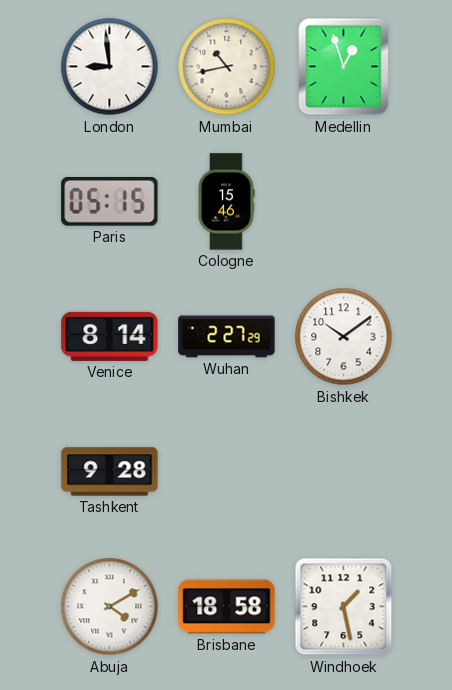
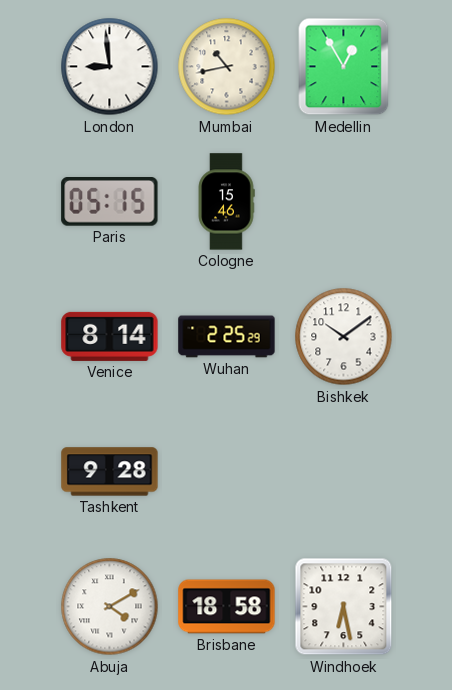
Medellin: 12:57 -> 12:55
Wuhan: 2:27 -> 2:25
Windhoek: 1:28 -> 6:28
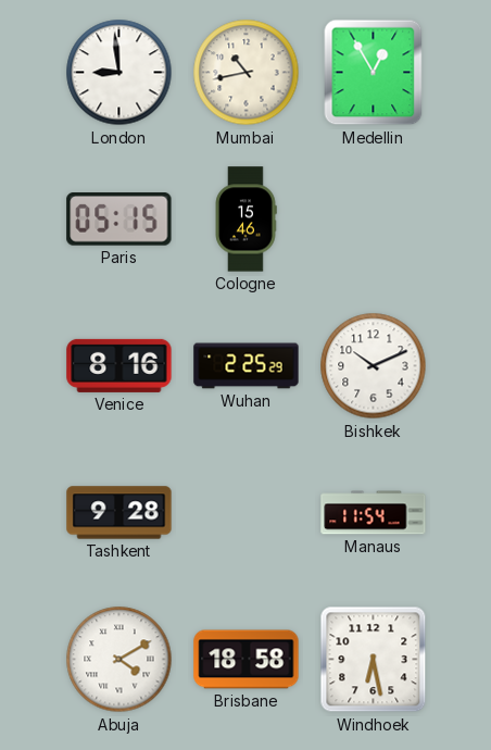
Venice: 8:14 -> 8:16
Bishkek: 10:09 -> 10:11
Manaus: none -> 11:54
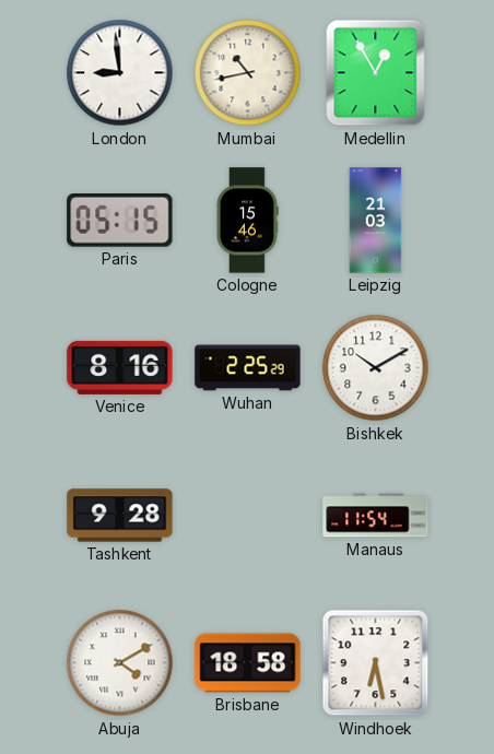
Leipzig: none -> 21:03
Bishkek: 10:11 -> 10:10
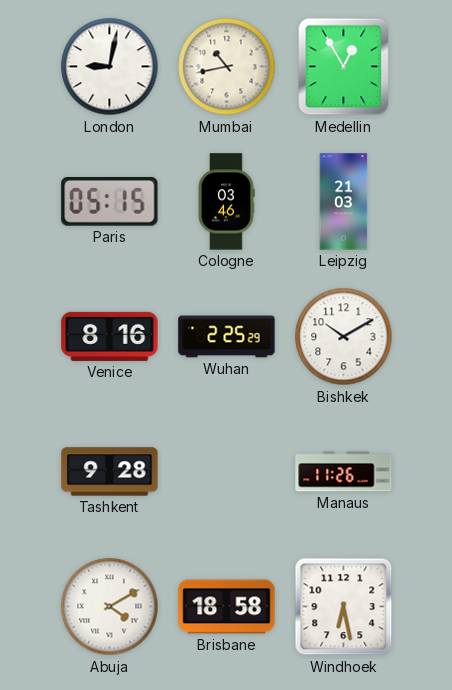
London: 8:59 -> 9:02
Cologne: 15:46 -> 03:46
Manaus: 11:54 -> 11:26
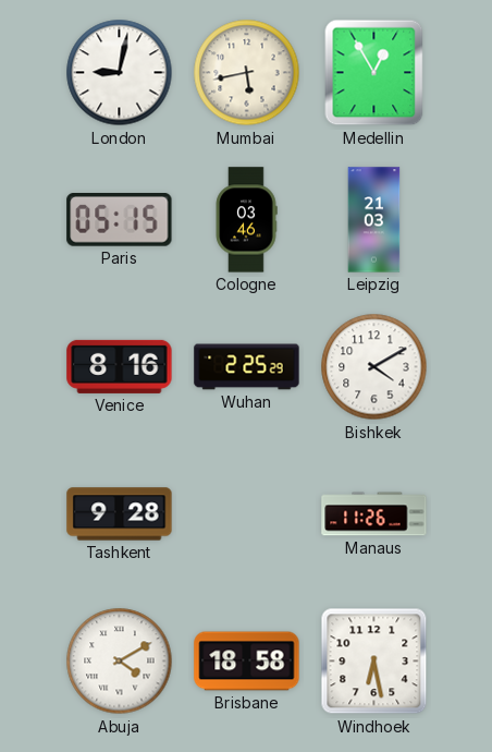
Mumbai: 10:43 -> 5:43
Bishkek: 10:10 -> 4:10
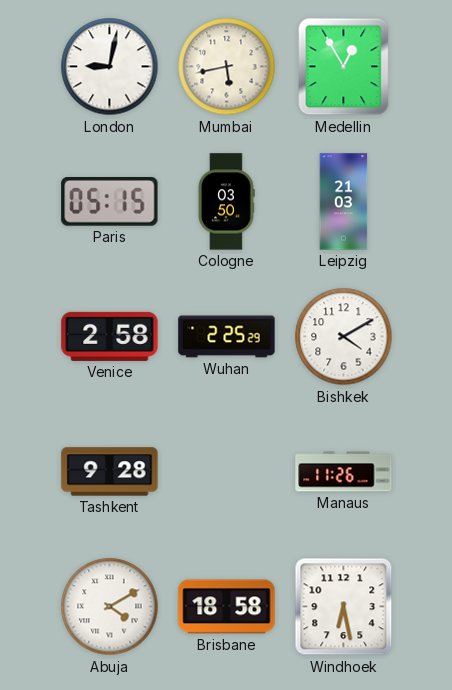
Cologne: 03:46 -> 03:50
Venice: 8:16 -> 2:58
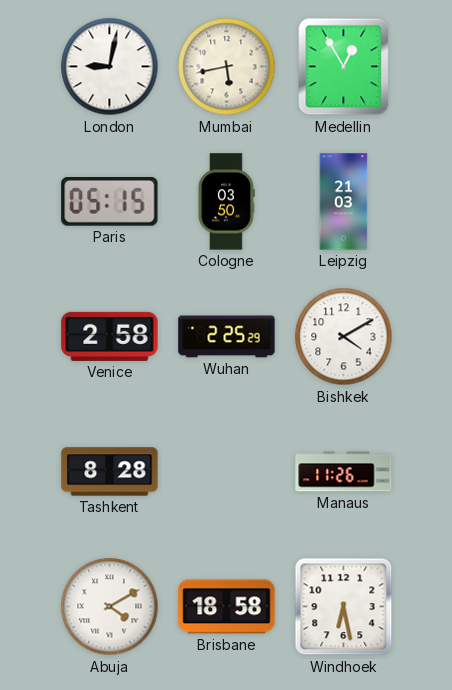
Tashkent: 9:28 -> 8:28
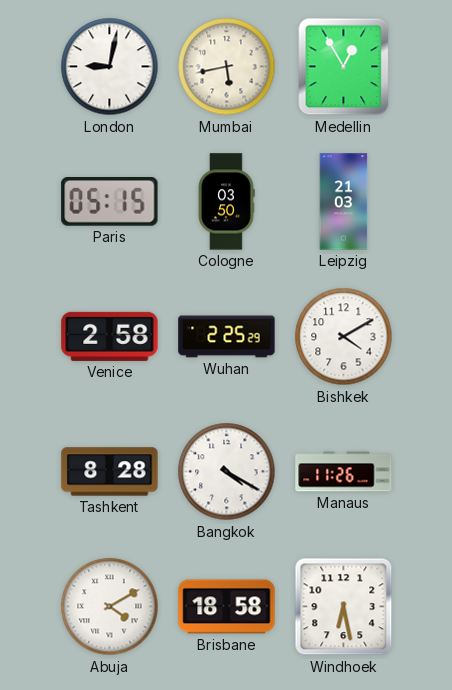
Bangkok: none -> 4:20
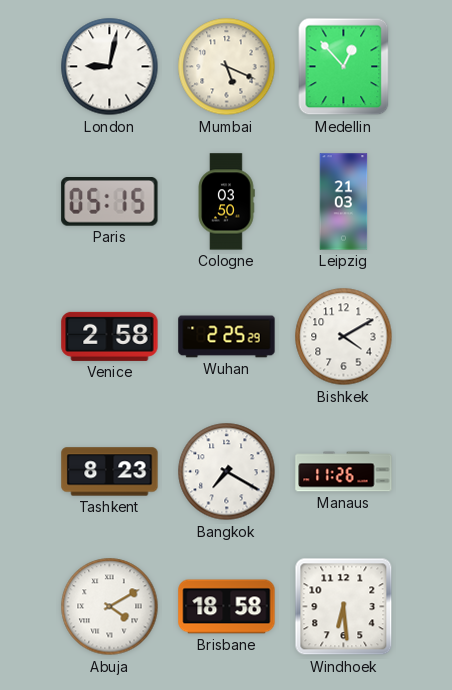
Mumbai: 5:43 -> 5:19
Medellin: 12:55 -> 12:53
Tashkent: 8:28 -> 8:23
Bangkok: 4:20 -> 7:20
Windhoek: 6:28 -> 6:29
